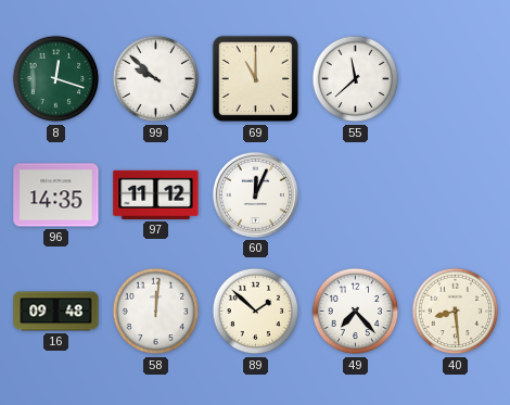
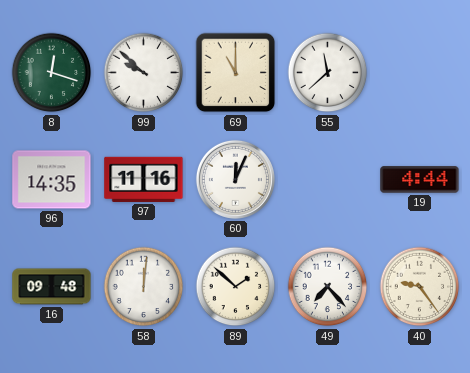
97: 11:12 -> 11:16
19: none -> 4:44
40: 8:29 -> 9:24
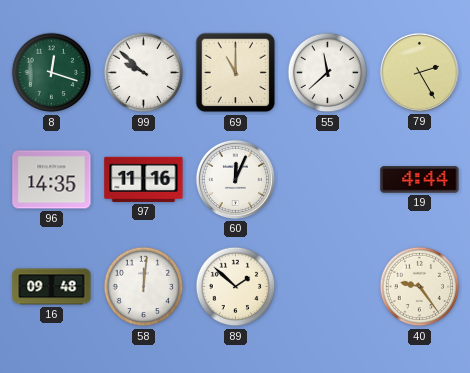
79: none -> 2:25
49: 7:23 -> none
